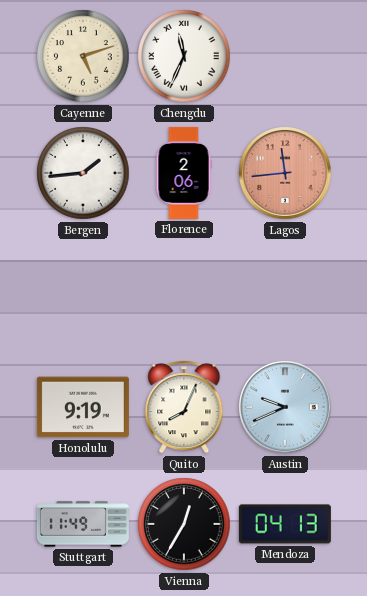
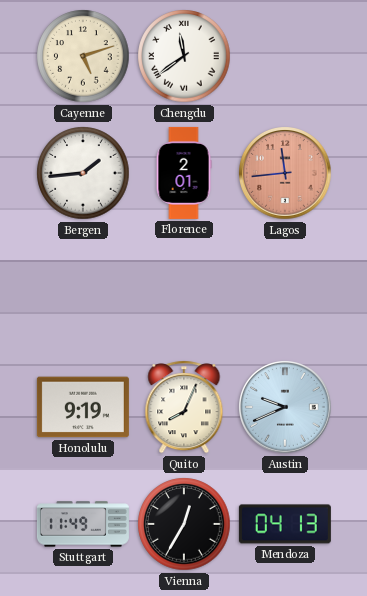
Chengdu: 11:34 -> 11:39
Florence: 2:06 -> 2:01
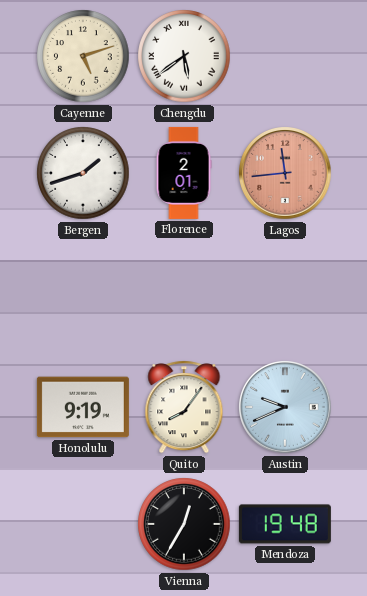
Chengdu: 11:39 -> 5:39
Bergen: 1:44 -> 1:42
Quito: 8:04 -> 8:06
Stuttgart: 11:49 -> none
Mendoza: 04:13 -> 19:48
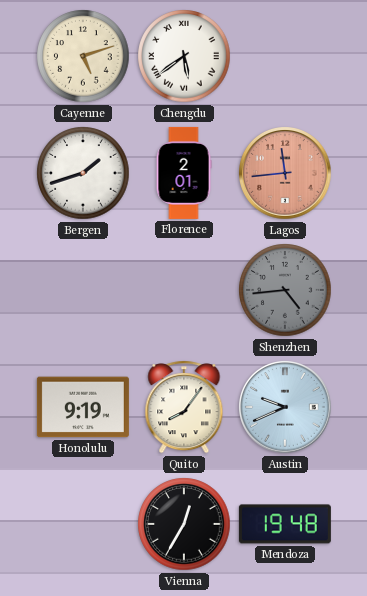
Shenzhen: none -> 4:44
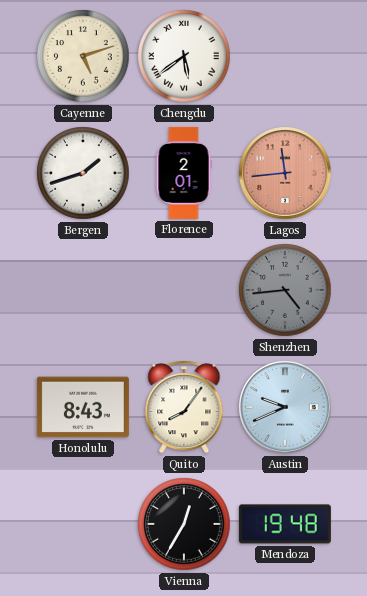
Honolulu: 9:19 -> 8:43
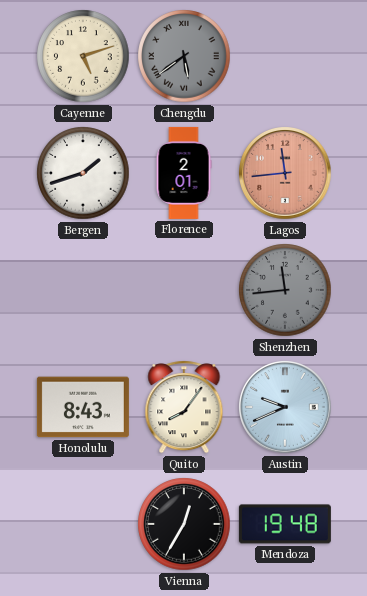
Chengdu dial: white -> grey
Shenzhen: 4:44 -> 11:44
